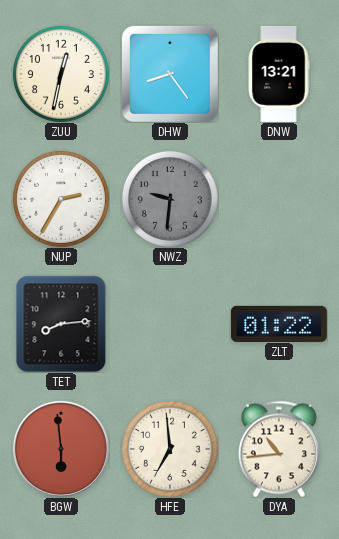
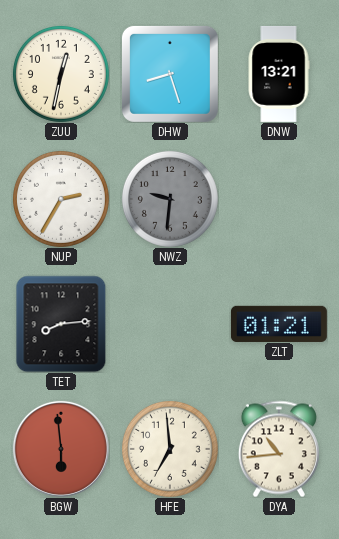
DHW: 8:24 -> 8:27
ZLT: 01:22 -> 01:21
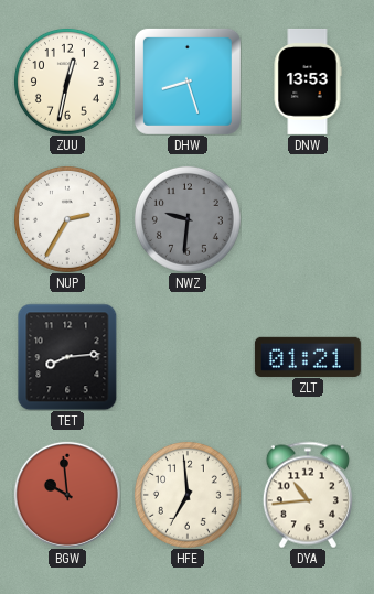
DNW: 13:21 -> 13:53
BGW: 5:59 -> 9:59
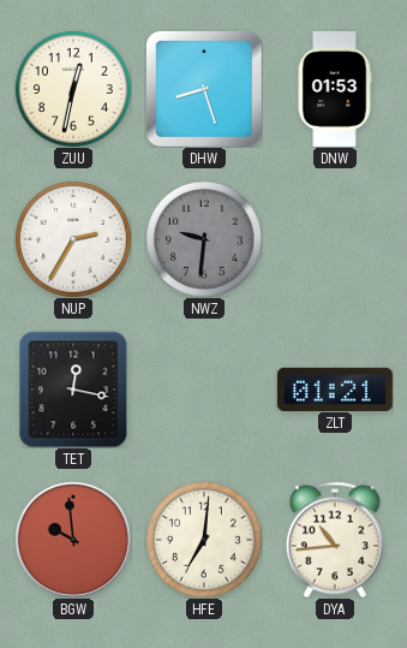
DNW: 13:53 -> 01:53
TET: 8:14 -> 12:17
HFE: 6:59 -> 7:01
